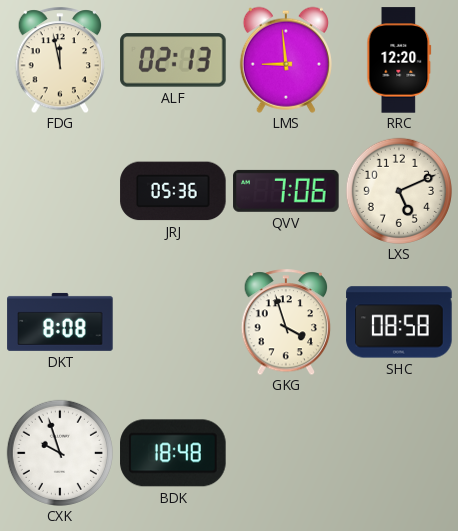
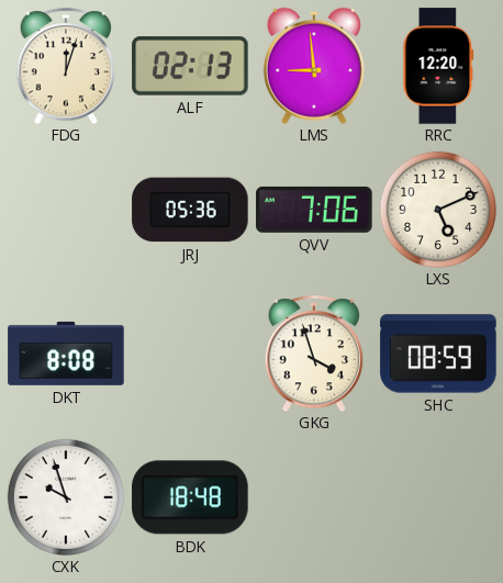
FDG: 11:58 -> 12:03
SHC: 08:58 -> 08:59
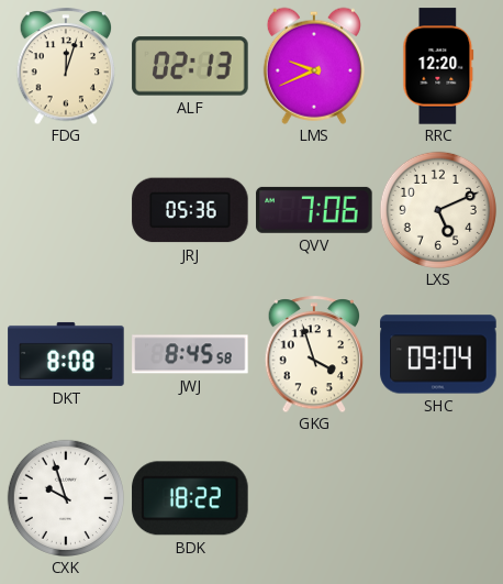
LMS: 8:59 -> 9:41
JWJ: none -> 8:45
SHC: 08:59 -> 09:04
BDK: 18:48 -> 18:22
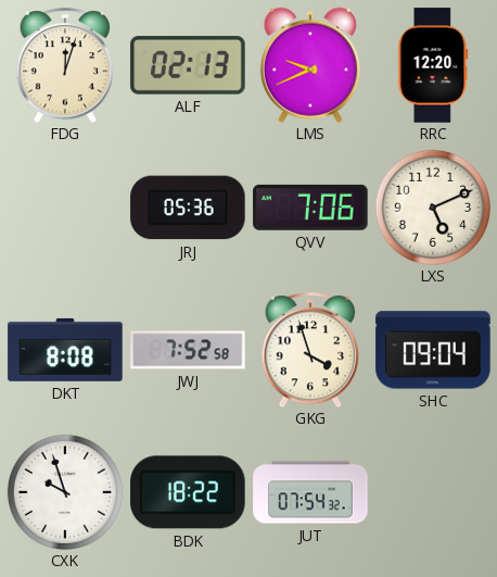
JWJ: 8:45 -> 7:52
JUT: none -> 07:54
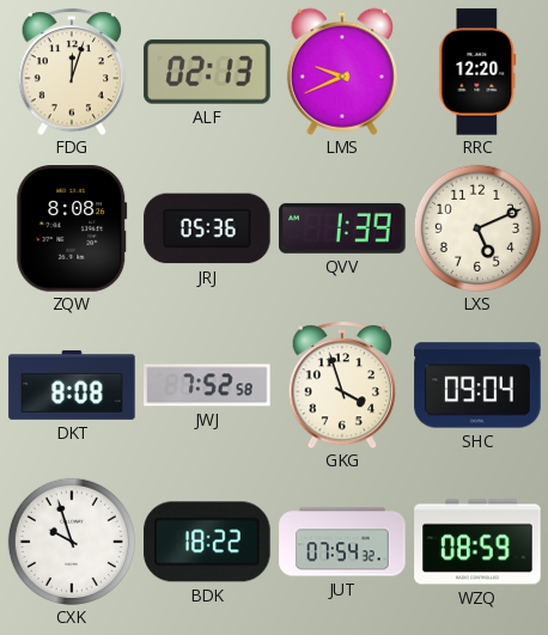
ZQW: none -> 8:08
QVV: 7:06 -> 1:39
WZQ: none -> 08:59
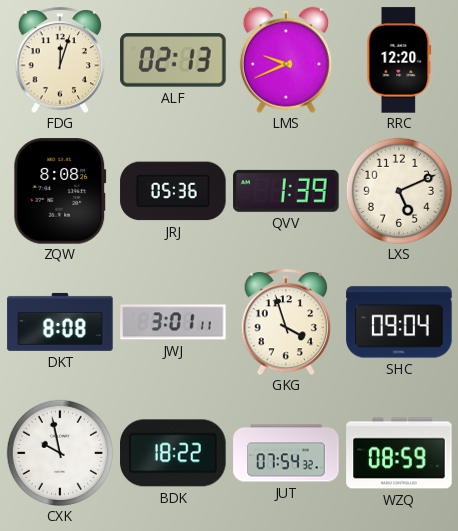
JWJ: 7:52 -> 3:01
CXK: 9:57 -> 9:58
